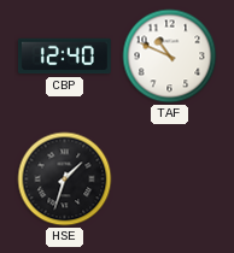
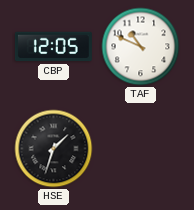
CBP: 12:40 -> 12:05
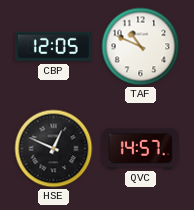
HSE: 1:33 -> 12:49
QVC: none -> 14:57
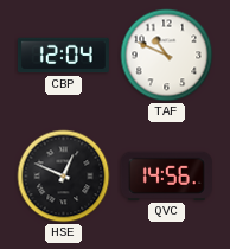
CBP: 12:05 -> 12:04
QVC: 14:57 -> 14:56
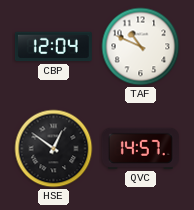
HSE: 12:49 -> 12:51
QVC: 14:56 -> 14:57
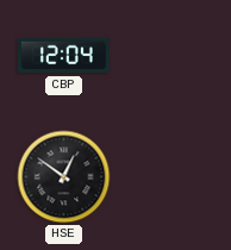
TAF: 10:49 -> none
QVC: 14:57 -> none
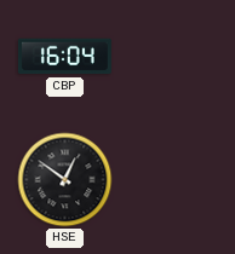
CBP: 12:04 -> 16:04
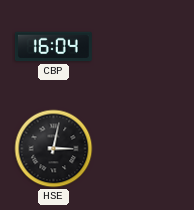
HSE: 12:51 -> 3:02
